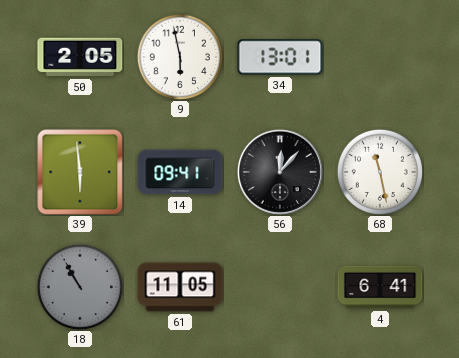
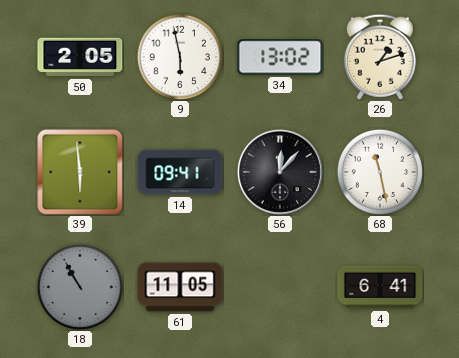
34: 13:01 -> 13:02
26: none -> 1:12
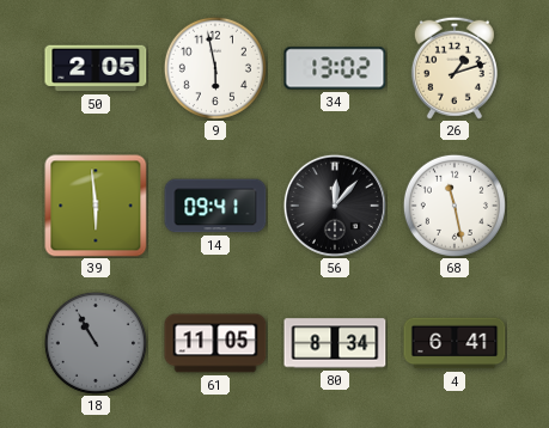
80: none -> 8:34
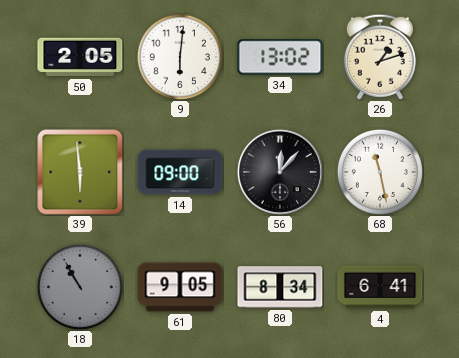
9: 5:58 -> 6:01
14: 09:41 -> 09:00
61: 11:05 -> 9:05
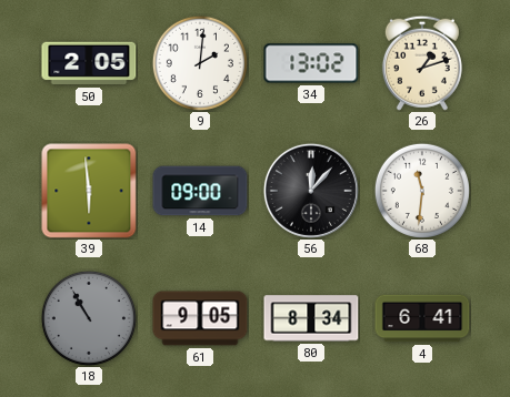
9: 6:01 -> 2:01
68: 11:28 -> 11:31
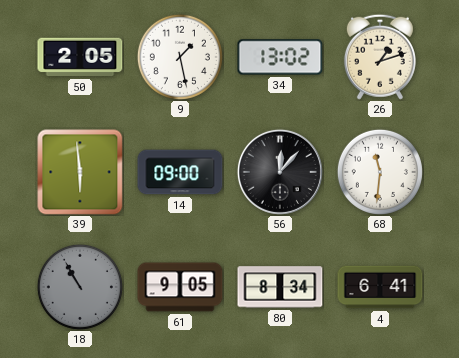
9: 2:01 -> 1:28
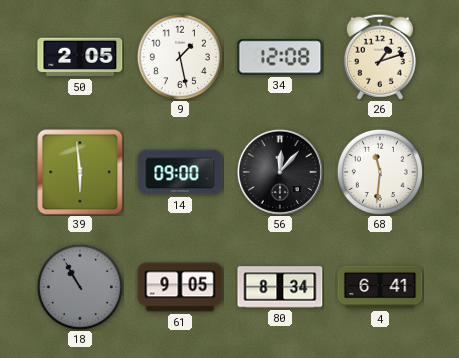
34: 13:02 -> 12:08
